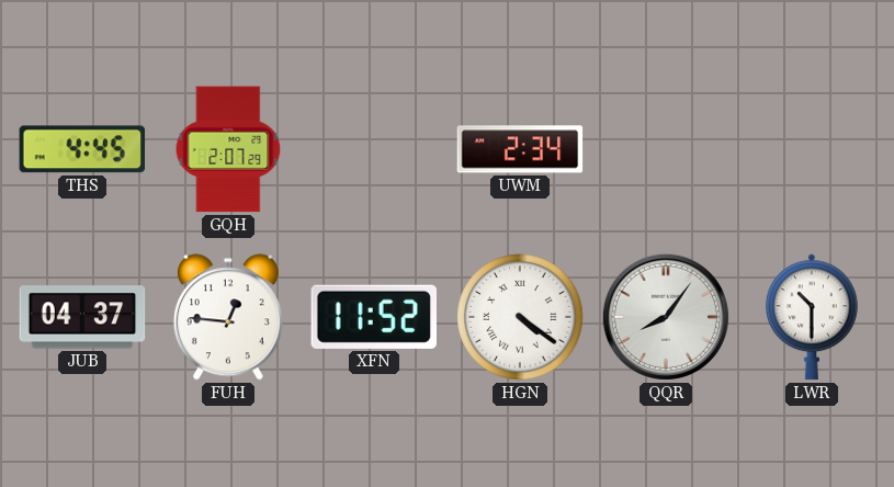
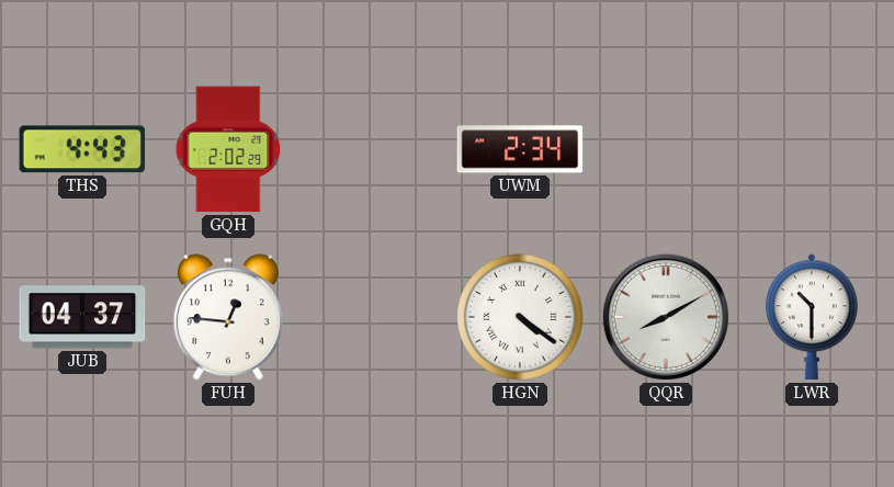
THS: 4:45 -> 4:43
GQH: 2:07 -> 2:02
XFN: 11:52 -> none
QQR: 8:06 -> 8:10
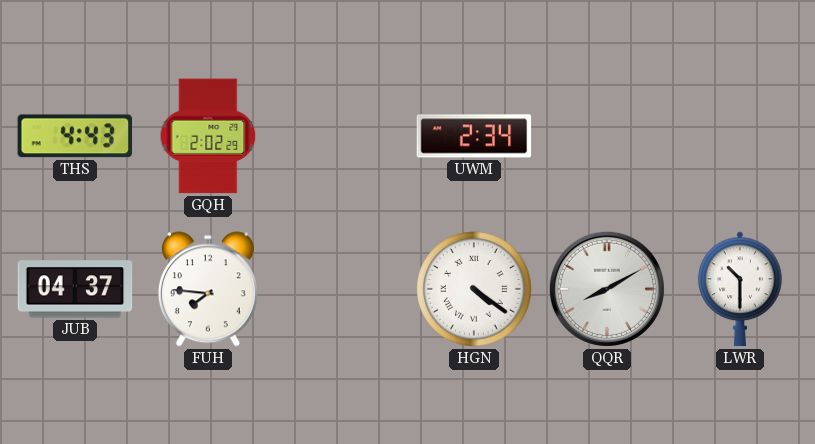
FUH: 12:46 -> 7:46
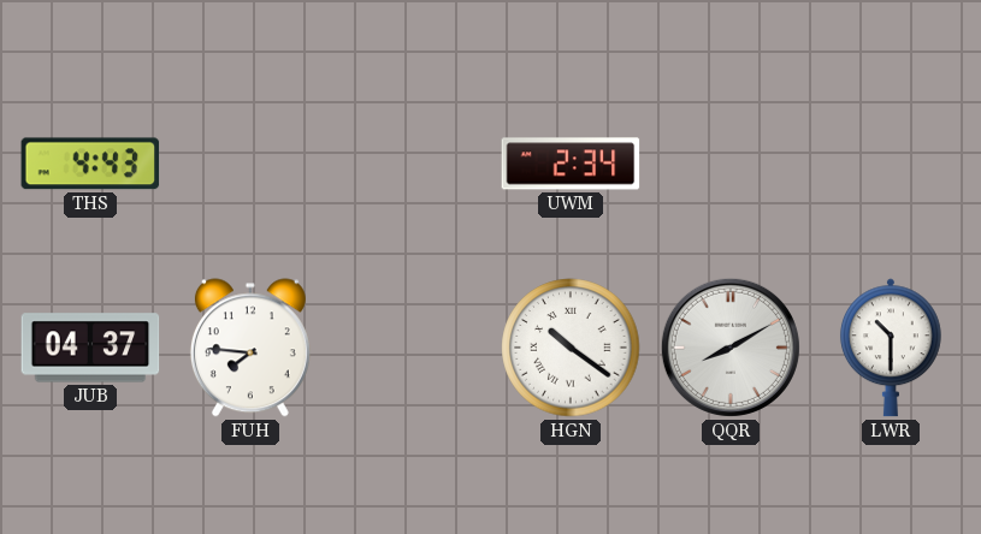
GQH: 2:02 -> none
HGN: 4:21 -> 10:21
